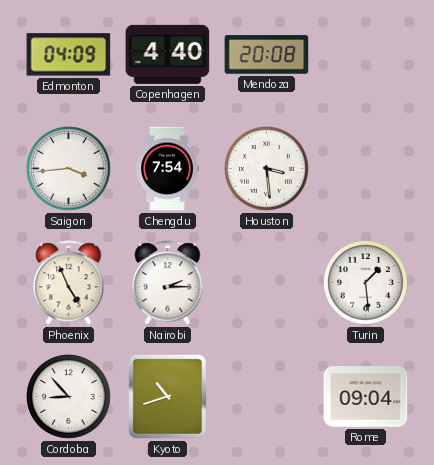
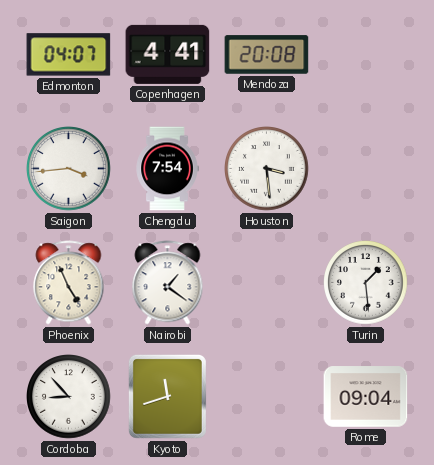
Edmonton: 04:09 -> 04:07
Copenhagen: 4:40 -> 4:41
Nairobi: 2:15 -> 1:21
Kyoto: 10:42 -> 11:42
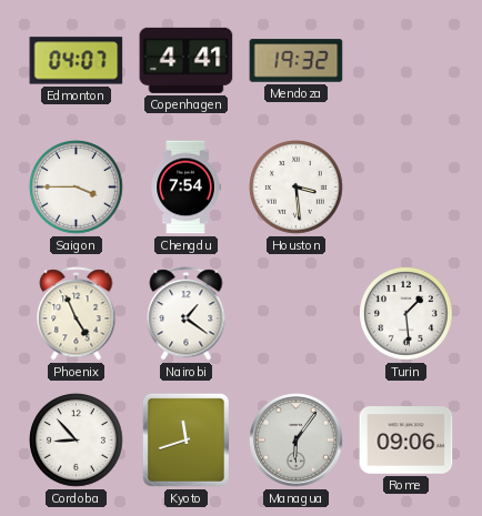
Mendoza: 20:08 -> 19:32
Saigon: 3:44 -> 3:45
Managua: none -> 6:06
Rome: 09:04 -> 09:06
